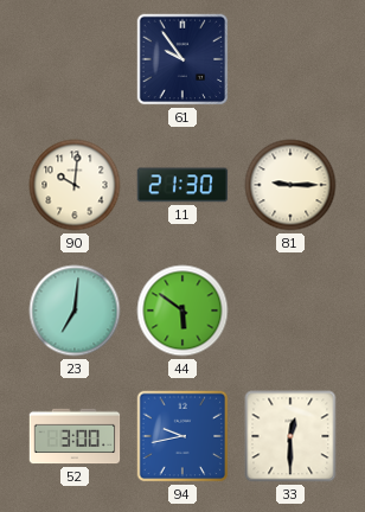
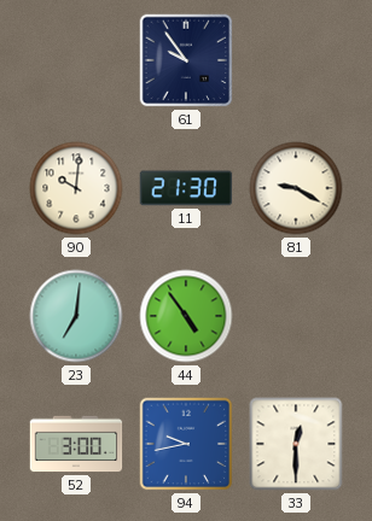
81: 9:15 -> 9:20
44: 5:51 -> 4:54
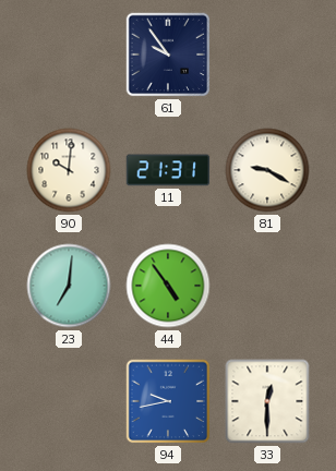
11: 21:30 -> 21:31
52: 3:00 -> none
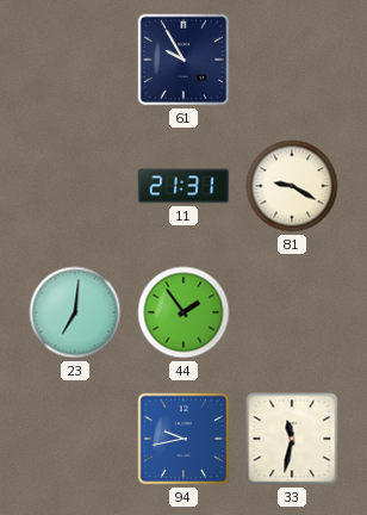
61: 9:54 -> 9:55
90: 10:01 -> none
44: 4:54 -> 1:54
33: 12:30 -> 11:32
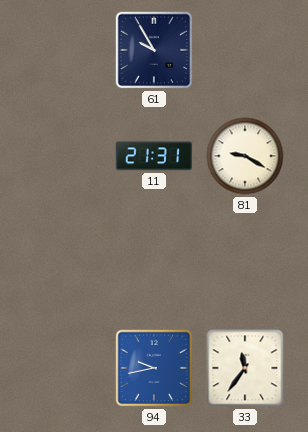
23: 7:01 -> none
44: 1:54 -> none
33: 11:32 -> 11:36
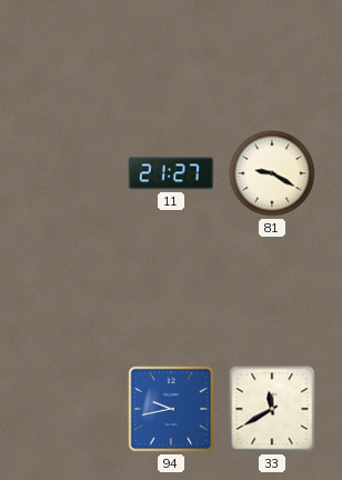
61: 9:55 -> none
11: 21:31 -> 21:27
33: 11:36 -> 11:40
